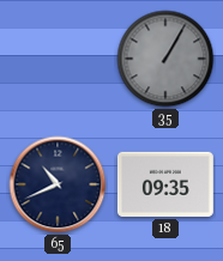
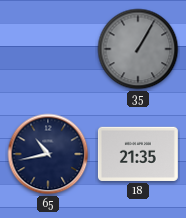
65: 10:41 -> 10:43
18: 09:35 -> 21:35
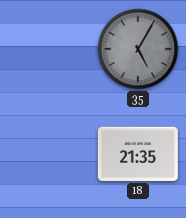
35: 1:05 -> 5:05
65: 10:43 -> none
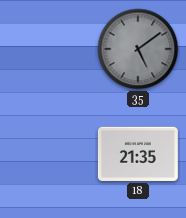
35: 5:05 -> 5:09
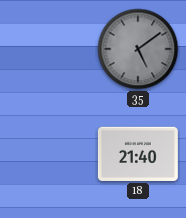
18: 21:35 -> 21:40
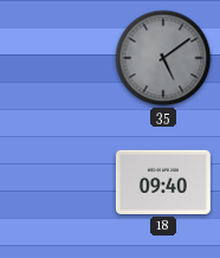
18: 21:40 -> 09:40
